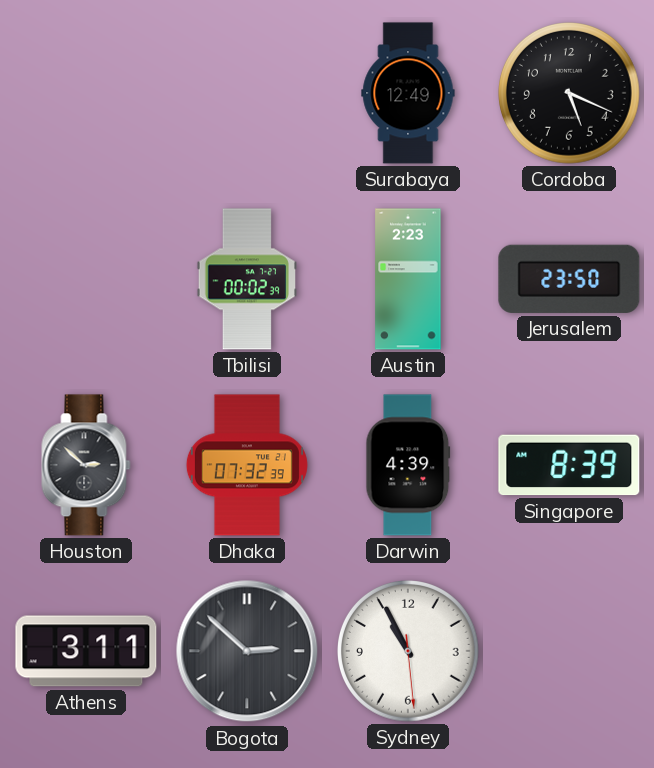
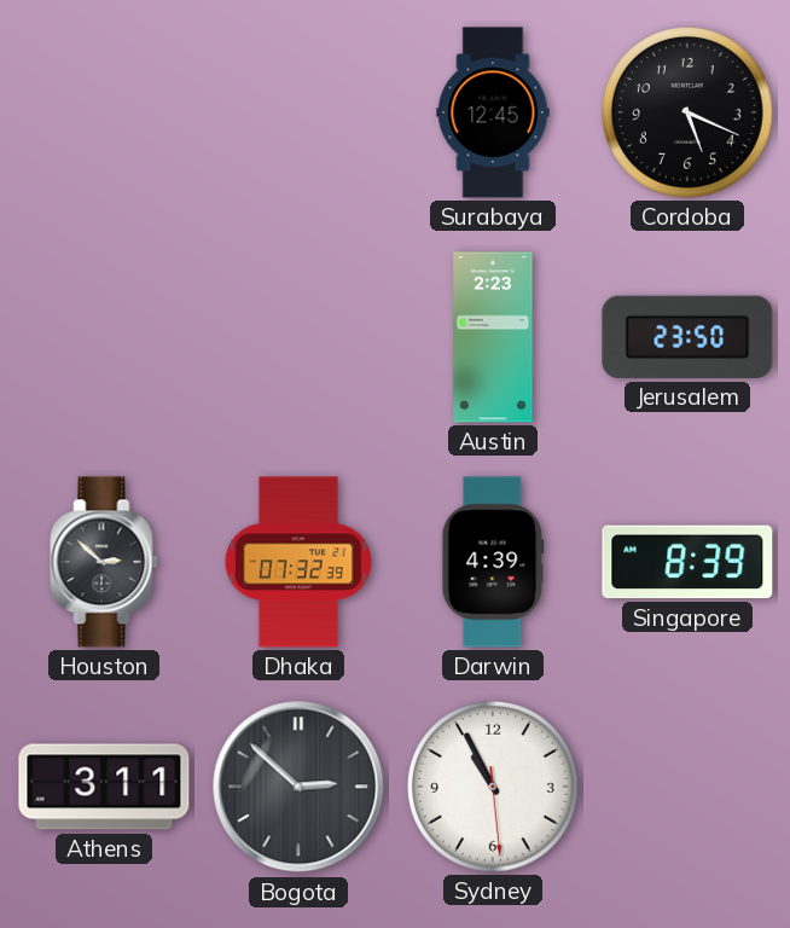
Surabaya: 12:49 -> 12:45
Tbilisi: 00:02 -> none
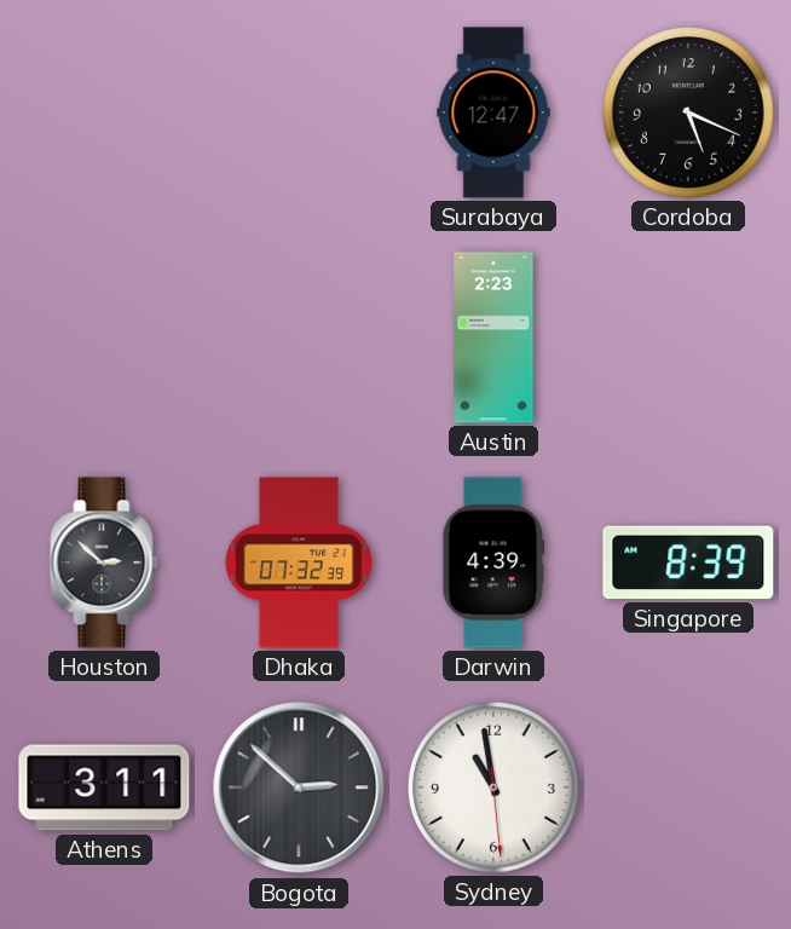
Surabaya: 12:45 -> 12:47
Jerusalem: 23:50 -> none
Sydney: 10:55 -> 10:58
